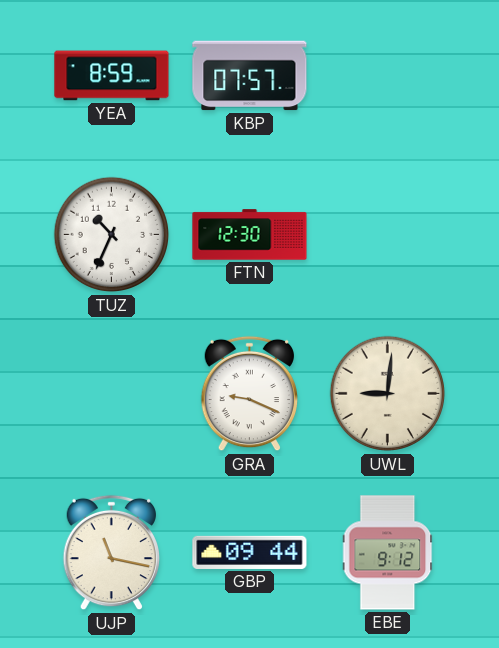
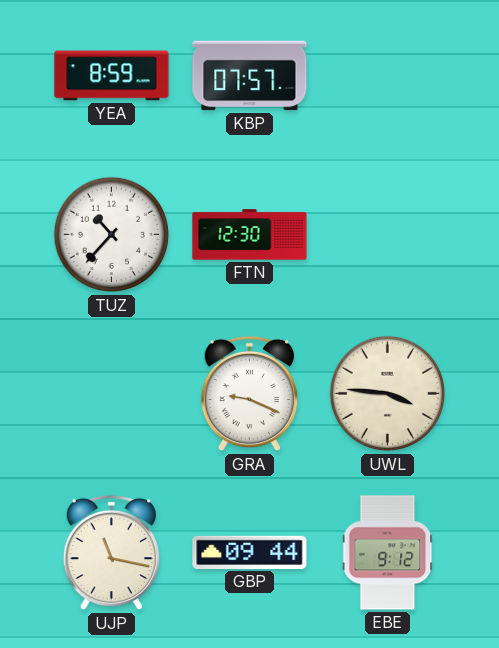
TUZ: 10:34 -> 10:37
UWL: 9:01 -> 3:46
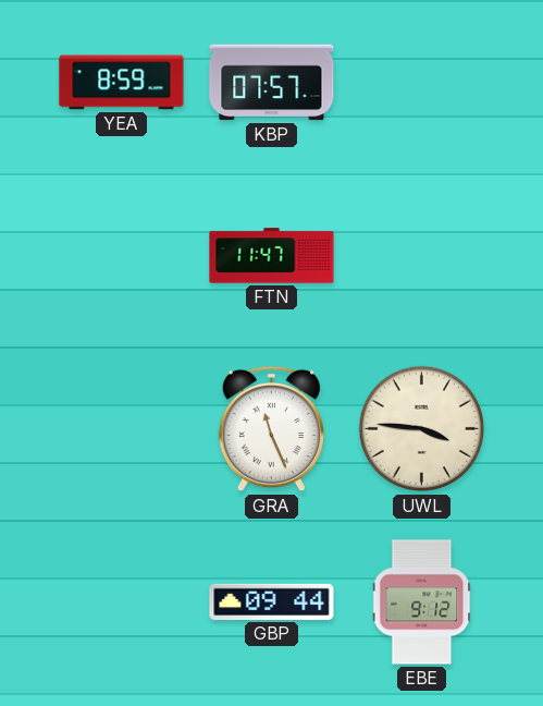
TUZ: 10:37 -> none
FTN: 12:30 -> 11:47
GRA: 9:19 -> 11:26
UJP: 11:17 -> none
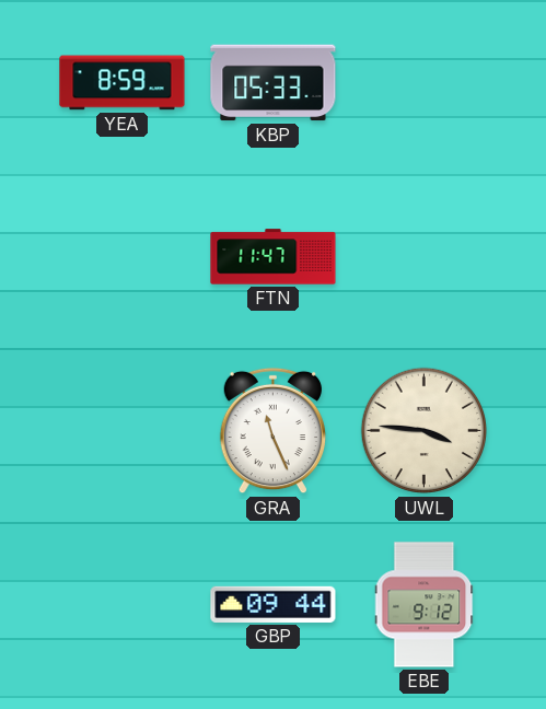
KBP: 07:57 -> 05:33
